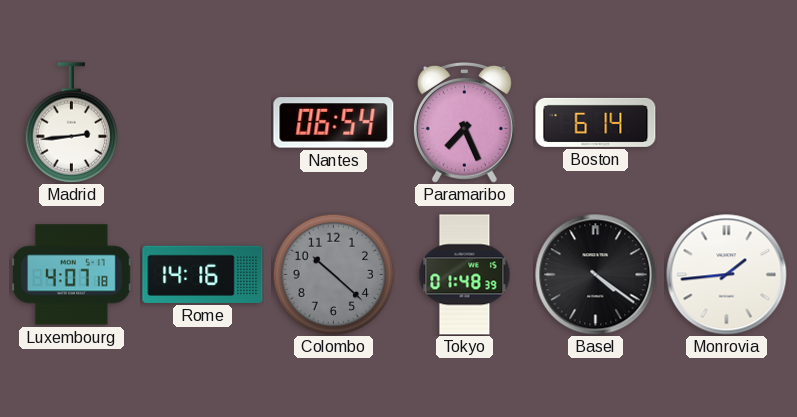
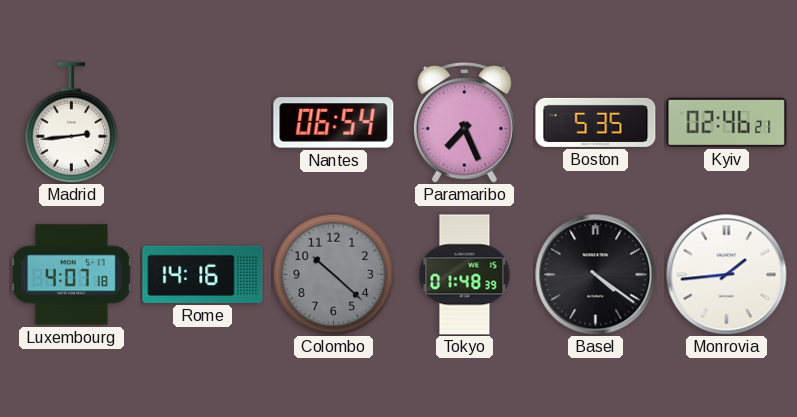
Boston: 6:14 -> 5:35
Kyiv: none -> 02:46
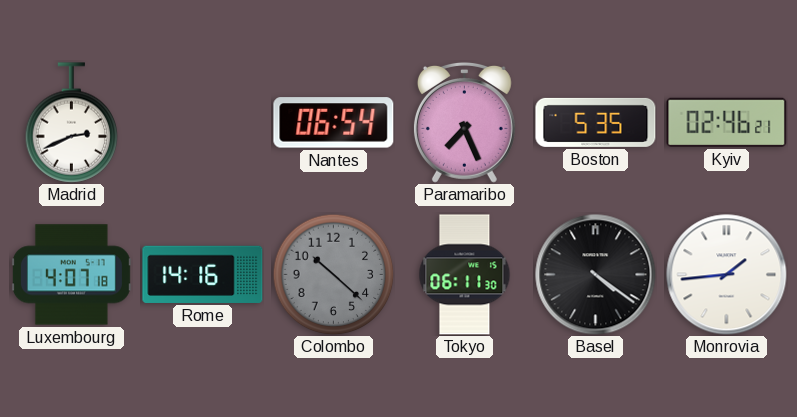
Madrid: 2:44 -> 2:41
Tokyo: 01:48 -> 06:11
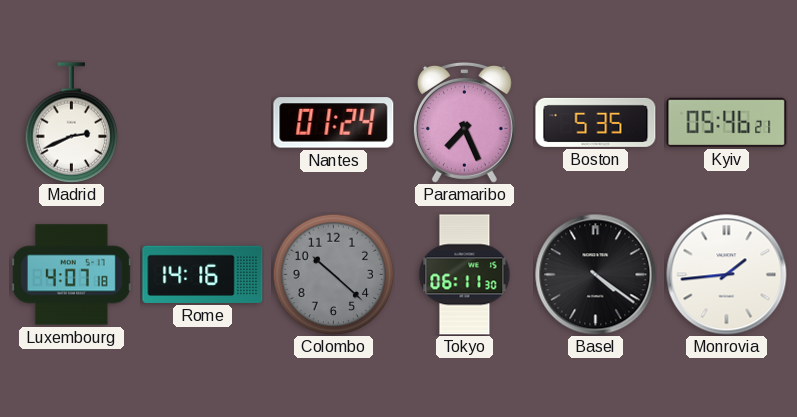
Nantes: 06:54 -> 01:24
Kyiv: 02:46 -> 05:46
